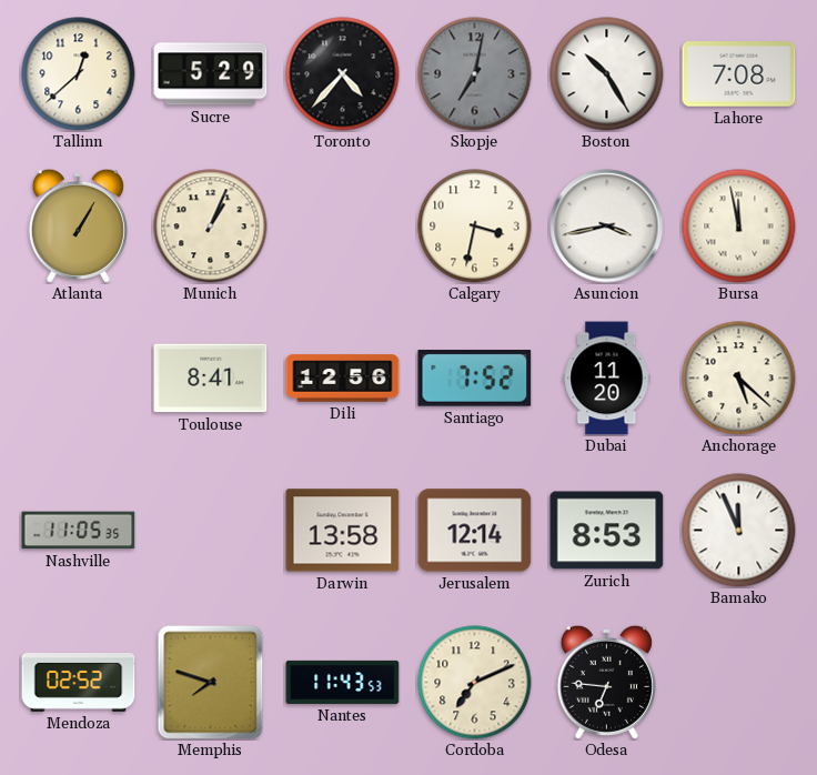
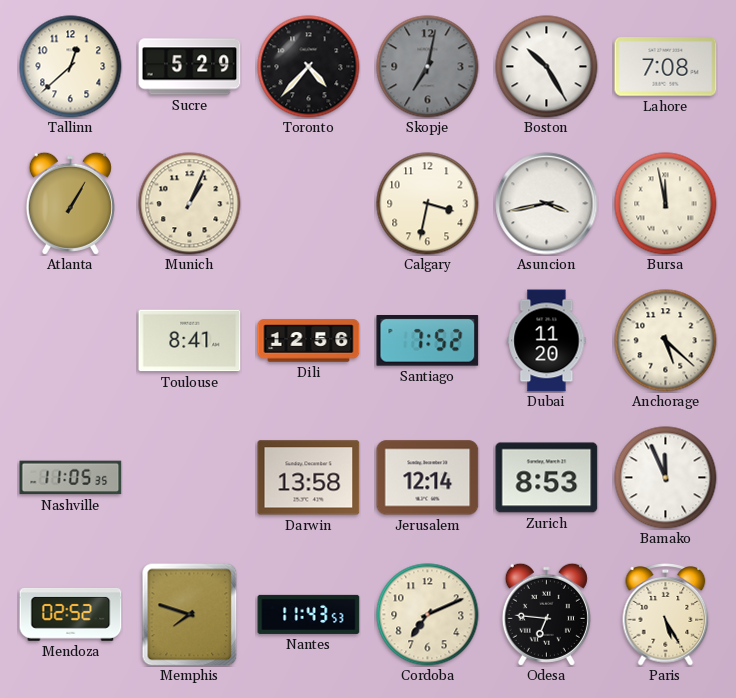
Paris: none -> 5:25
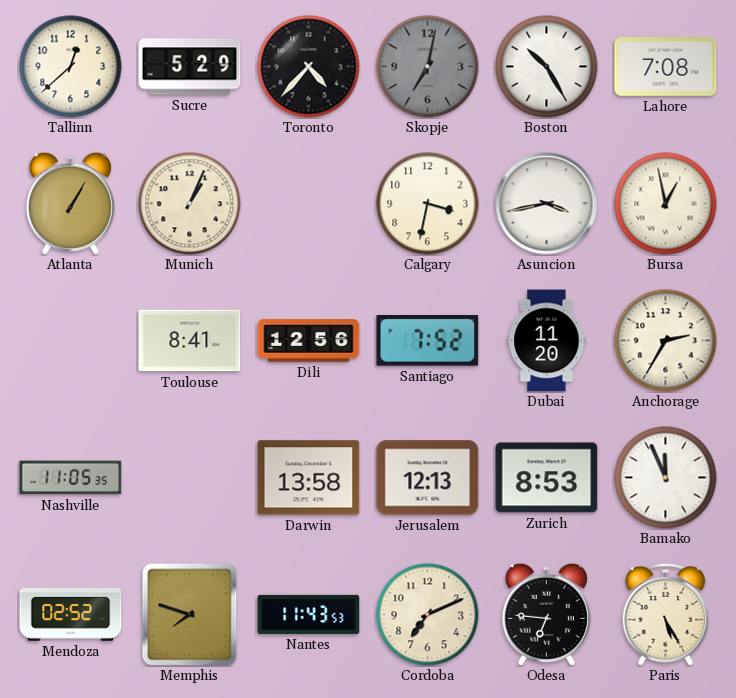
Bursa: 11:58 -> 12:58
Anchorage: 5:22 -> 2:35
Jerusalem: 12:14 -> 12:13
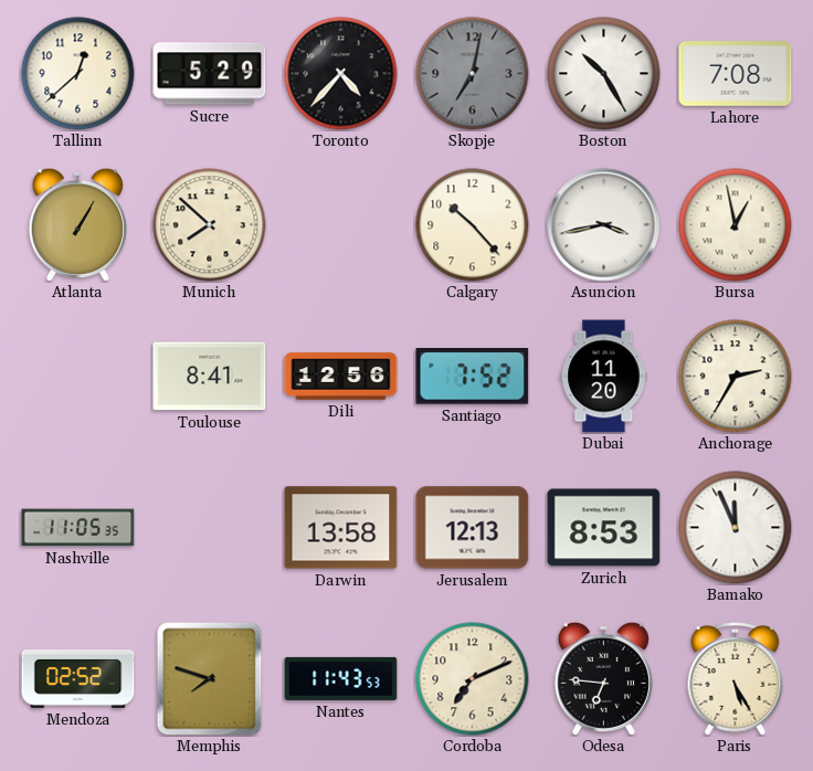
Munich: 1:04 -> 7:52
Calgary: 3:32 -> 10:23
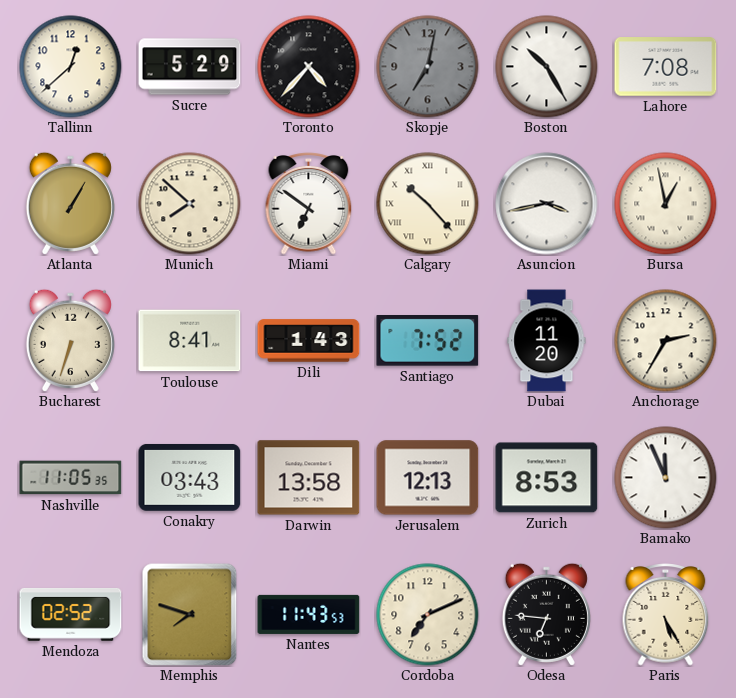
Miami: none -> 6:51
Calgary numerals: Arabic -> Roman
Bucharest: none -> 6:33
Dili: 12:56 -> 1:43
Conakry: none -> 03:43
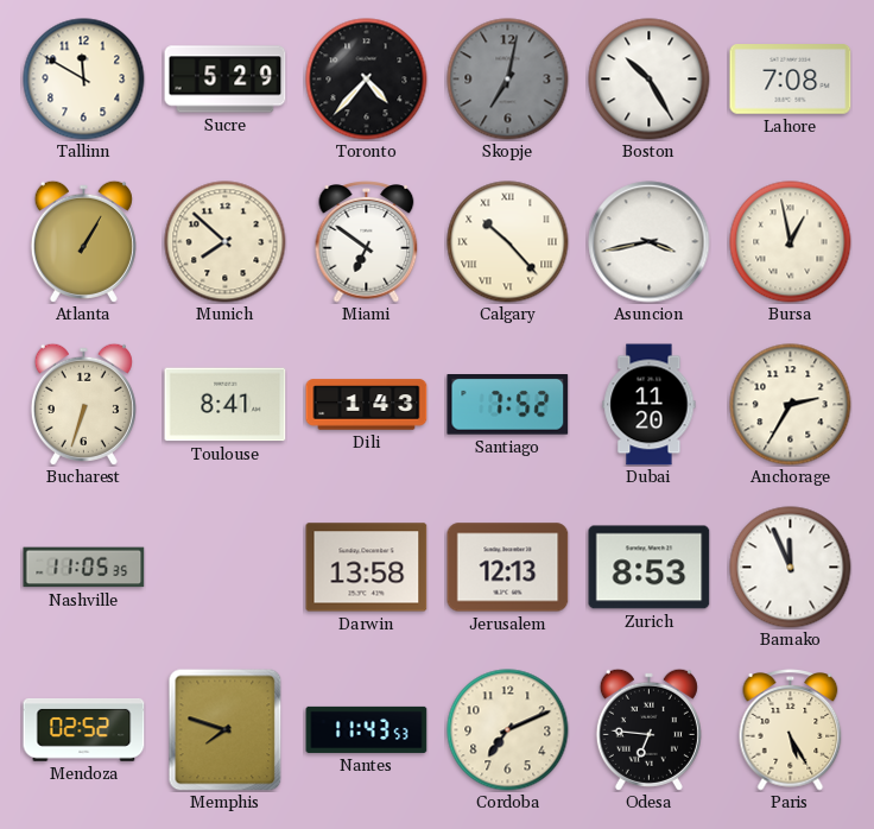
Tallinn: 12:38 -> 11:50
Conakry: 03:43 -> none
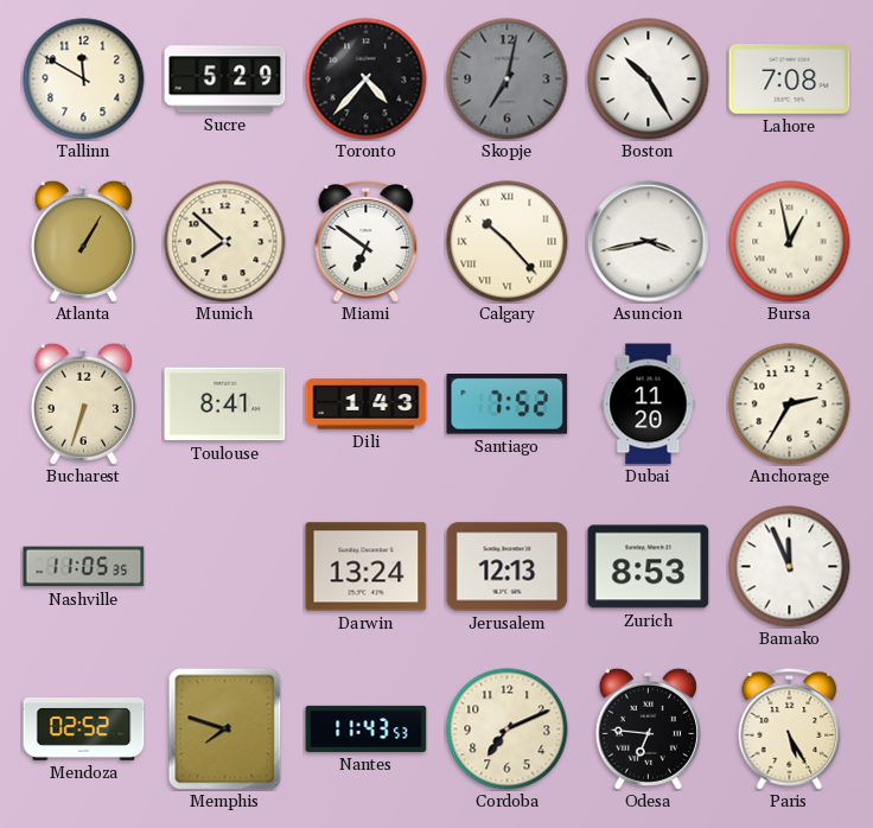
Darwin: 13:58 -> 13:24
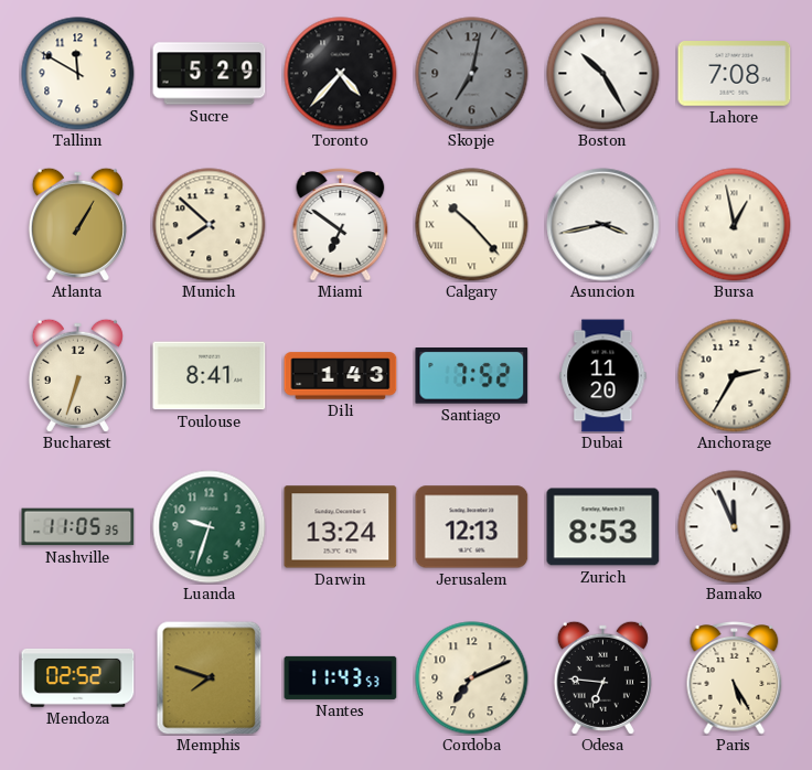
Luanda: none -> 9:33
